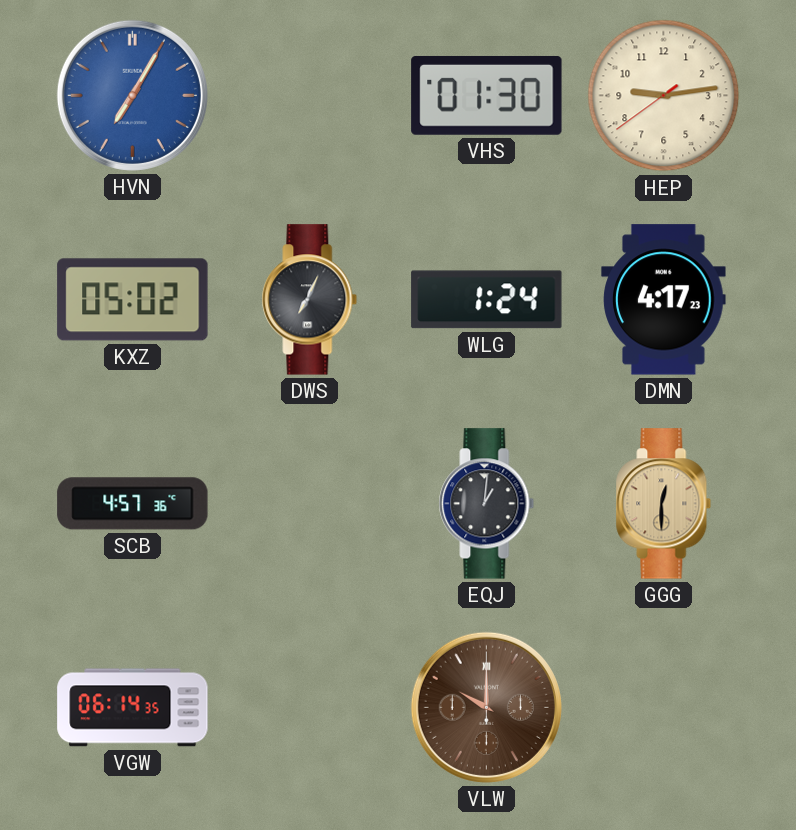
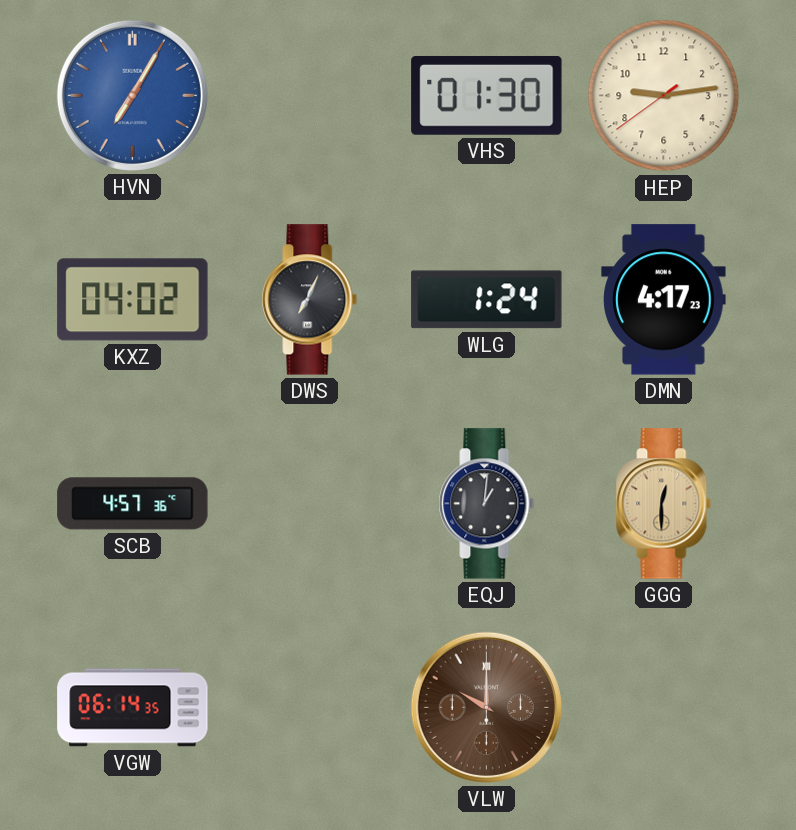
KXZ: 05:02 -> 04:02
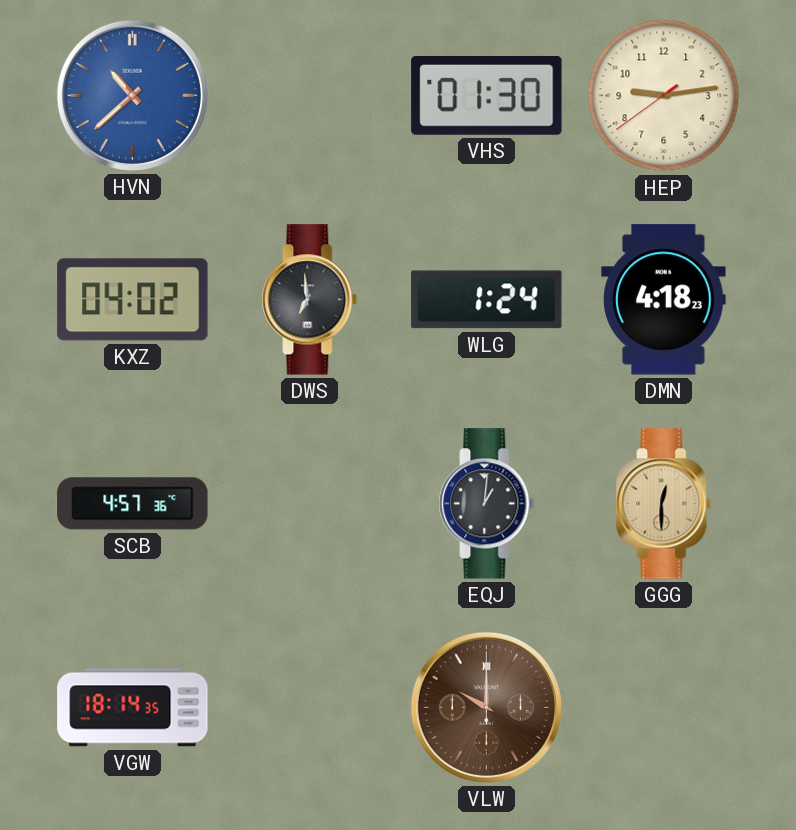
HVN: 7:05 -> 10:38
DWS: 7:04 -> 6:59
DMN: 4:17 -> 4:18
VGW: 06:14 -> 18:14
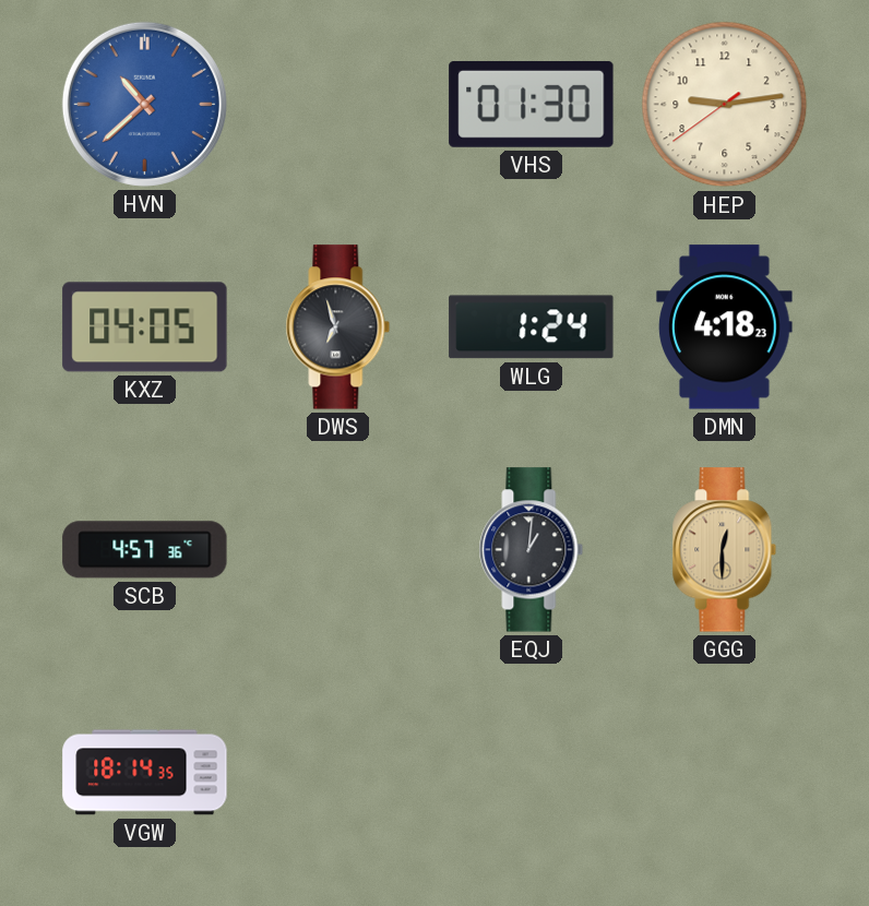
KXZ: 04:02 -> 04:05
DWS: 6:59 -> 6:57
VLW: 10:00 -> none
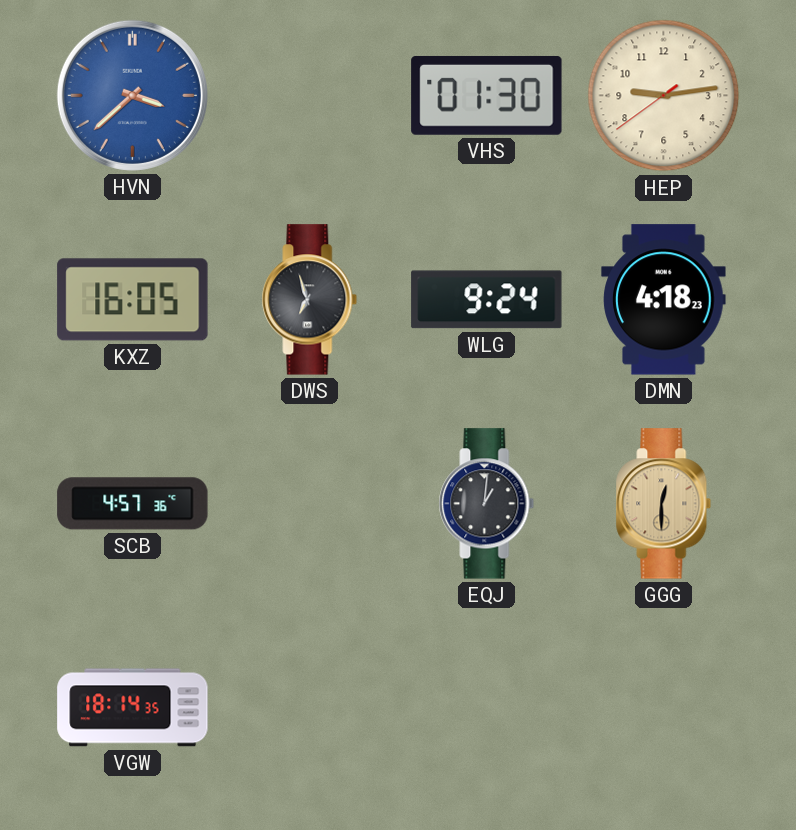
HVN: 10:38 -> 3:38
KXZ: 04:05 -> 16:05
WLG: 1:24 -> 9:24
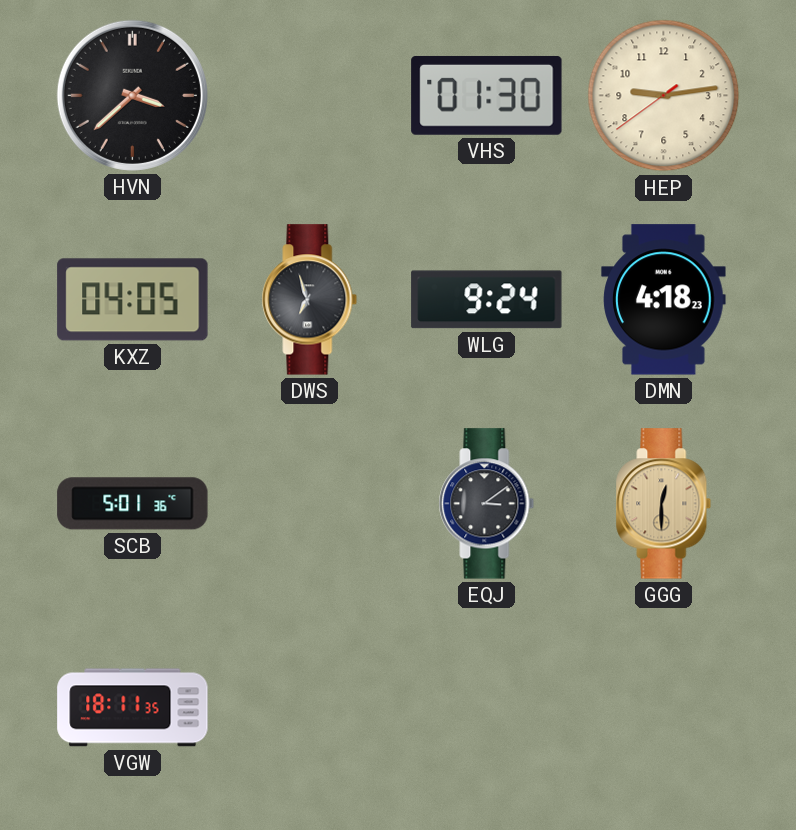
HVN dial: blue -> black
KXZ: 16:05 -> 04:05
SCB: 4:57 -> 5:01
EQJ: 1:01 -> 3:09
VGW: 18:14 -> 18:11
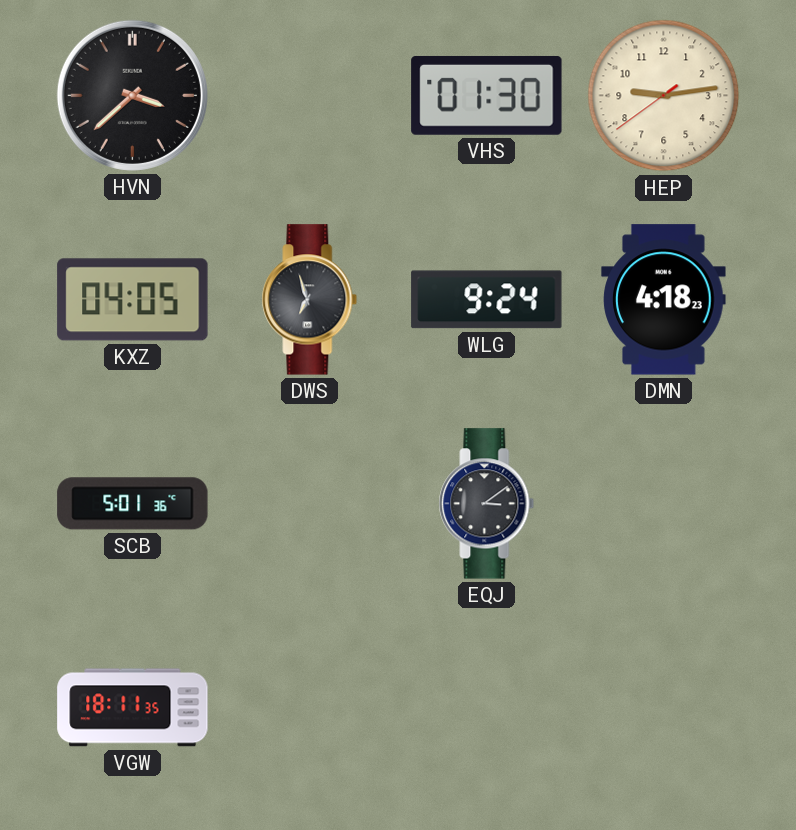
GGG: 12:30 -> none
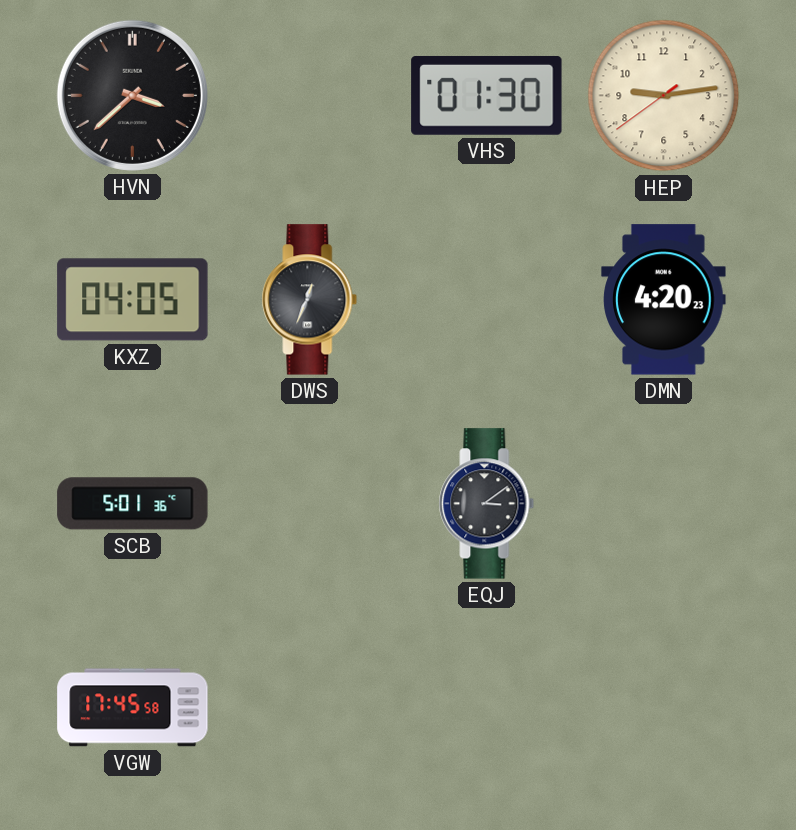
DWS: 6:57 -> 12:34
WLG: 9:24 -> none
DMN: 4:18 -> 4:20
VGW: 18:11 -> 17:45
